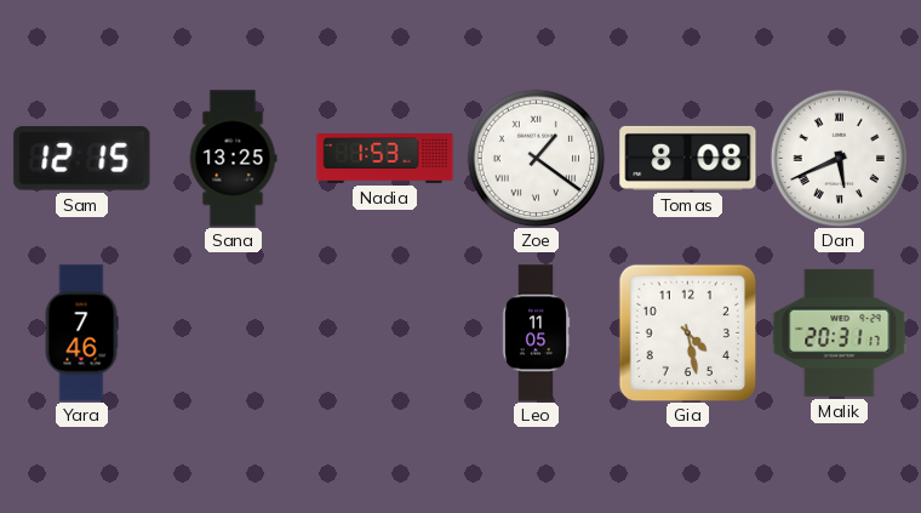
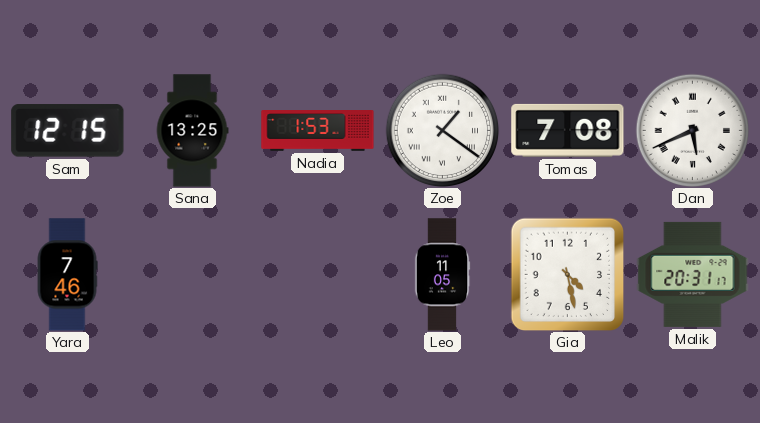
Tomas: 8:08 -> 7:08
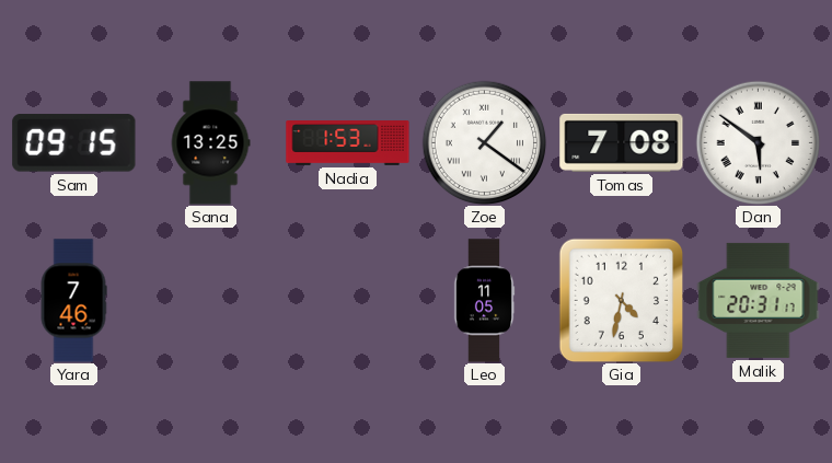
Sam: 12:15 -> 09:15
Dan: 5:41 -> 5:51
Gia: 4:28 -> 4:32
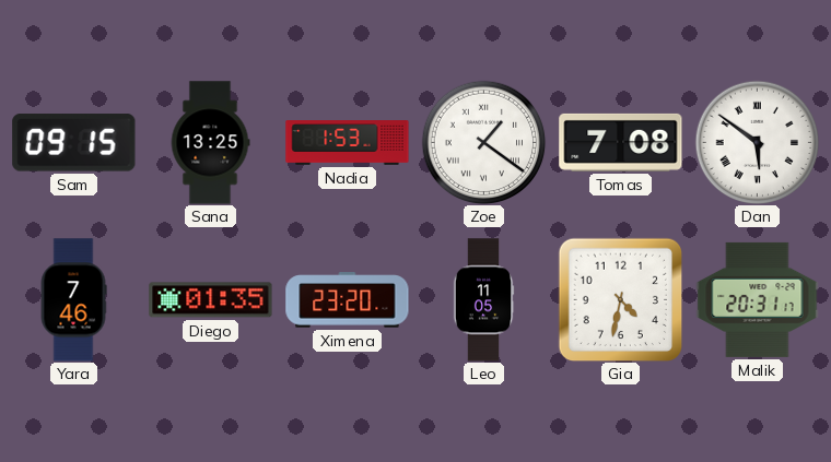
Diego: none -> 01:35
Ximena: none -> 23:20
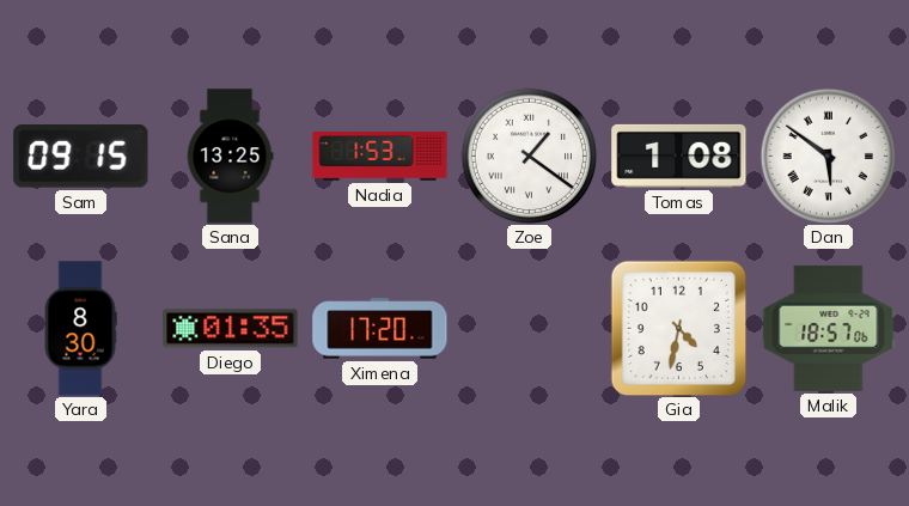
Tomas: 7:08 -> 1:08
Yara: 7:46 -> 8:30
Ximena: 23:20 -> 17:20
Leo: 11:05 -> none
Malik: 20:31 -> 18:57
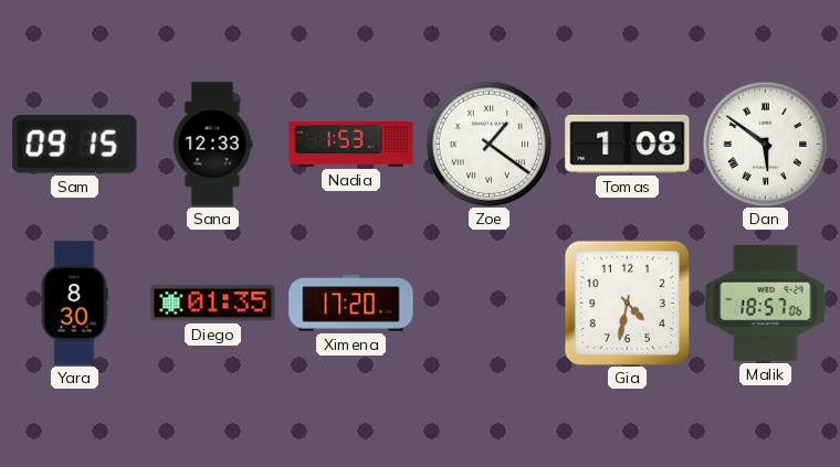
Sana: 13:25 -> 12:33
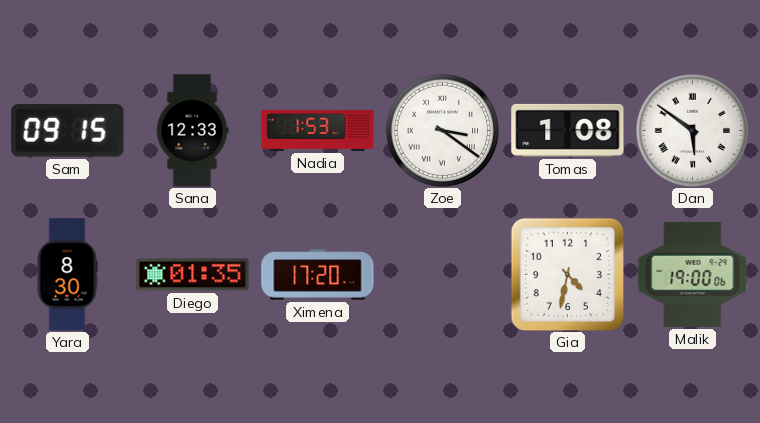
Zoe: 1:21 -> 3:21
Malik: 18:57 -> 19:00
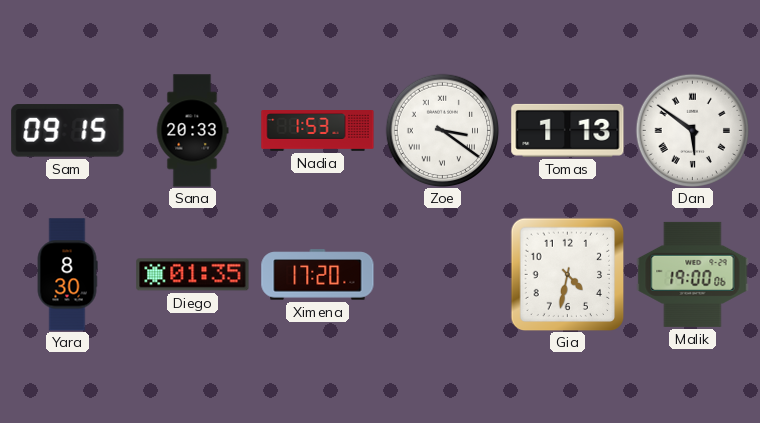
Sana: 12:33 -> 20:33
Tomas: 1:08 -> 1:13
